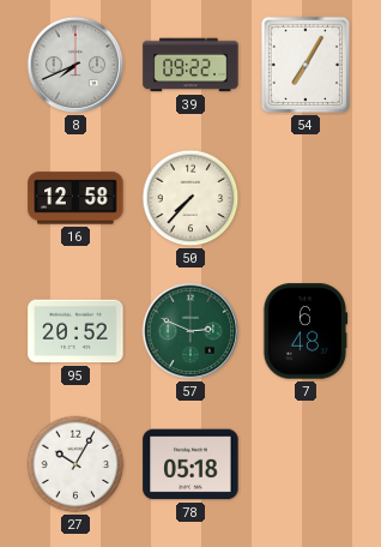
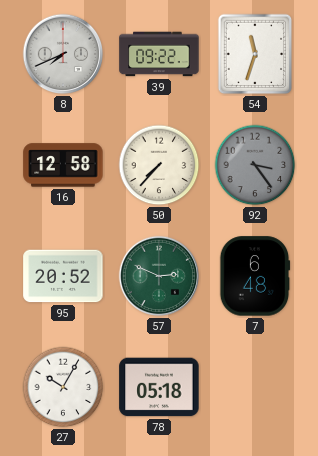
54: 7:05 -> 11:33
92: none -> 3:24
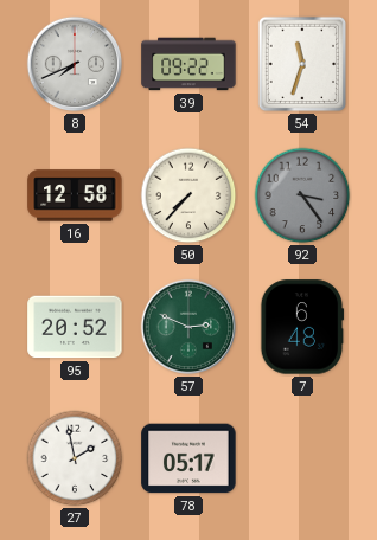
27: 10:05 -> 1:58
78: 05:18 -> 05:17
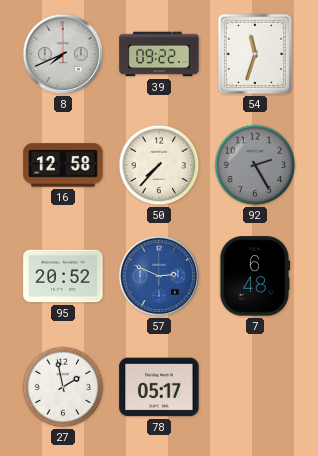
92: 3:24 -> 2:25
57 dial: green -> blue
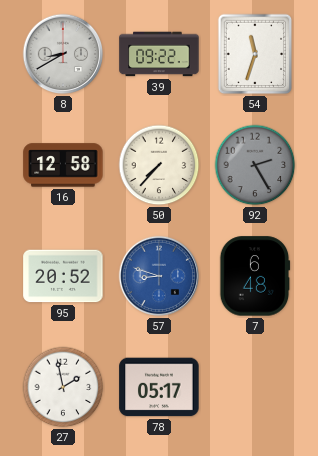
8: 7:41 -> 8:40
57: 2:49 -> 8:48
